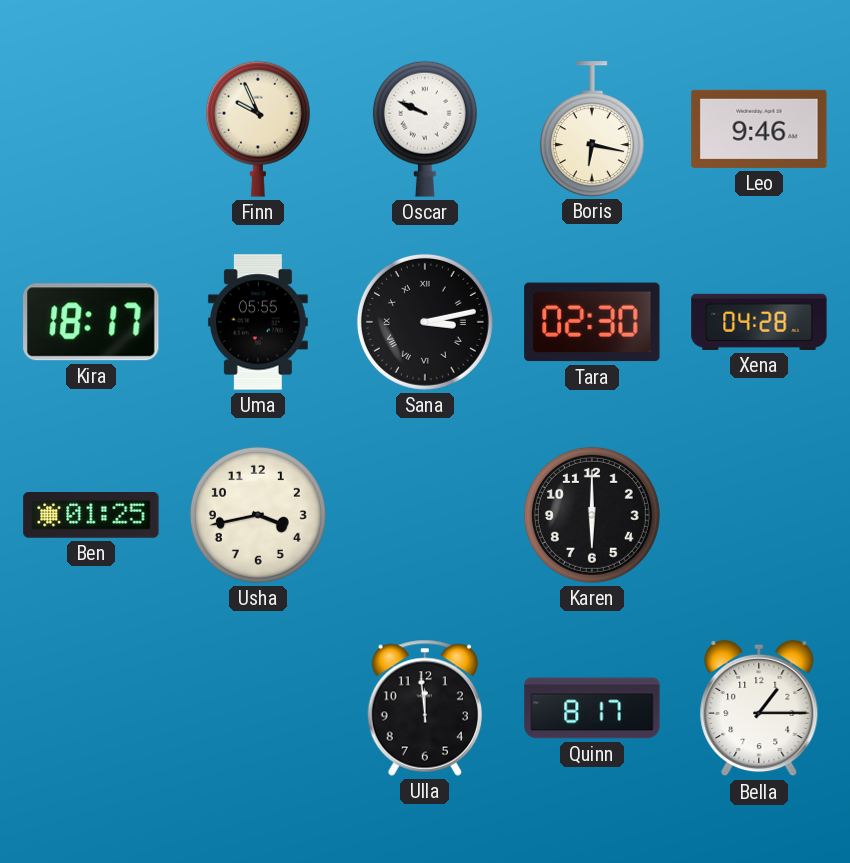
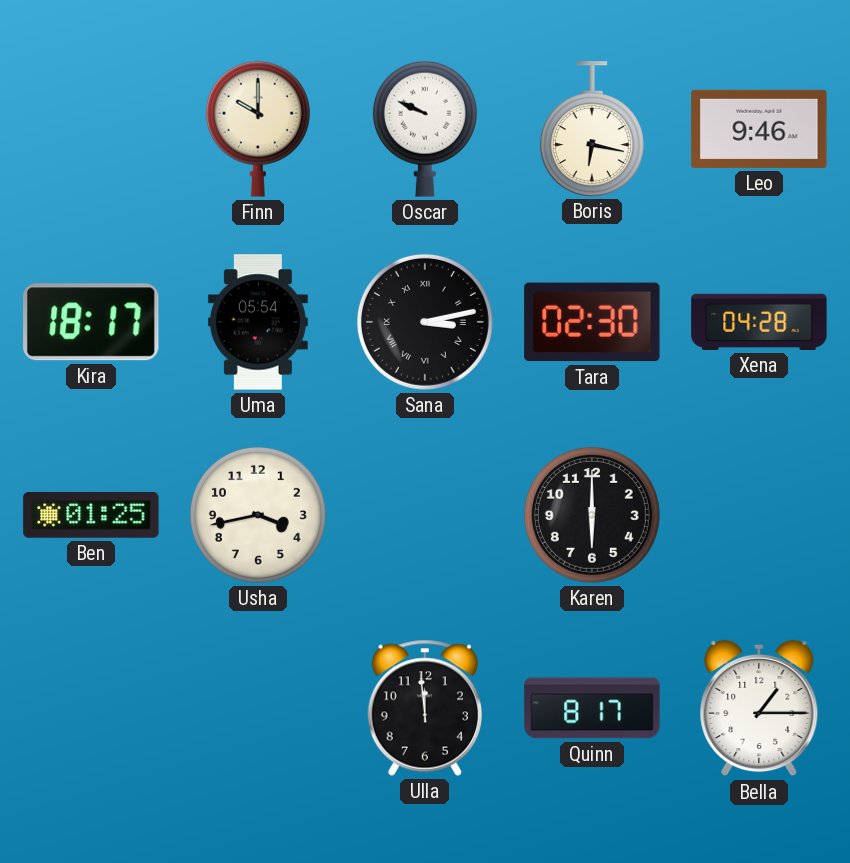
Finn: 9:56 -> 10:00
Uma: 05:55 -> 05:54
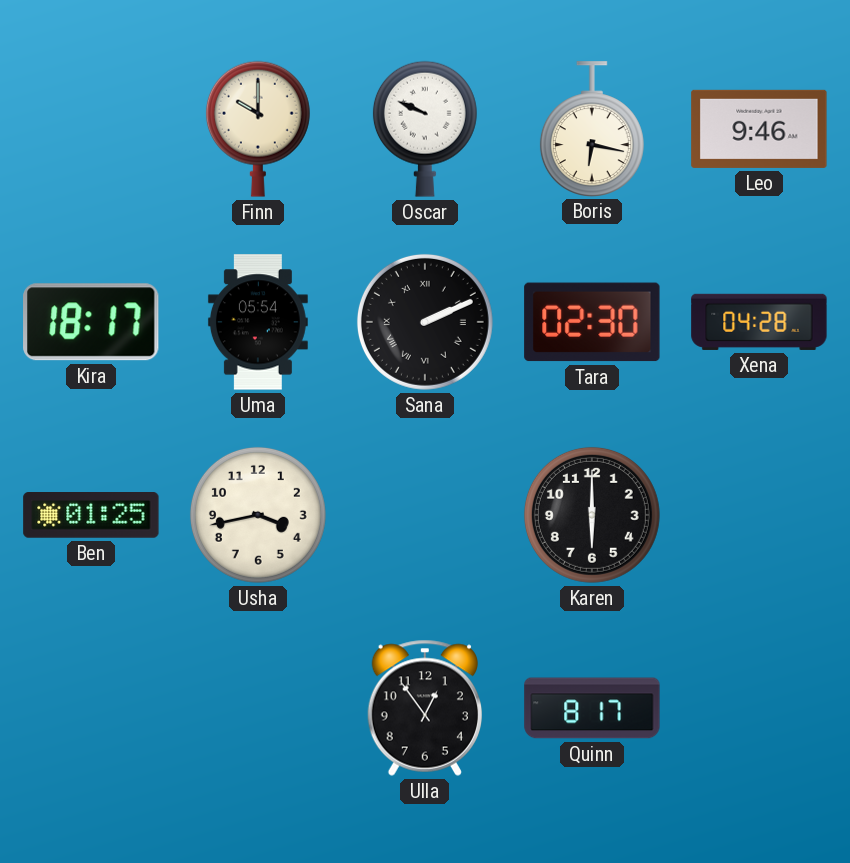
Sana: 3:13 -> 2:11
Ulla: 11:59 -> 12:54
Bella: 1:15 -> none
